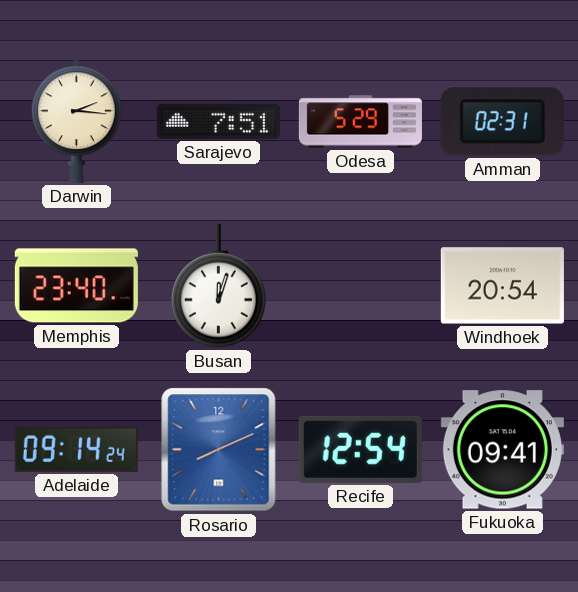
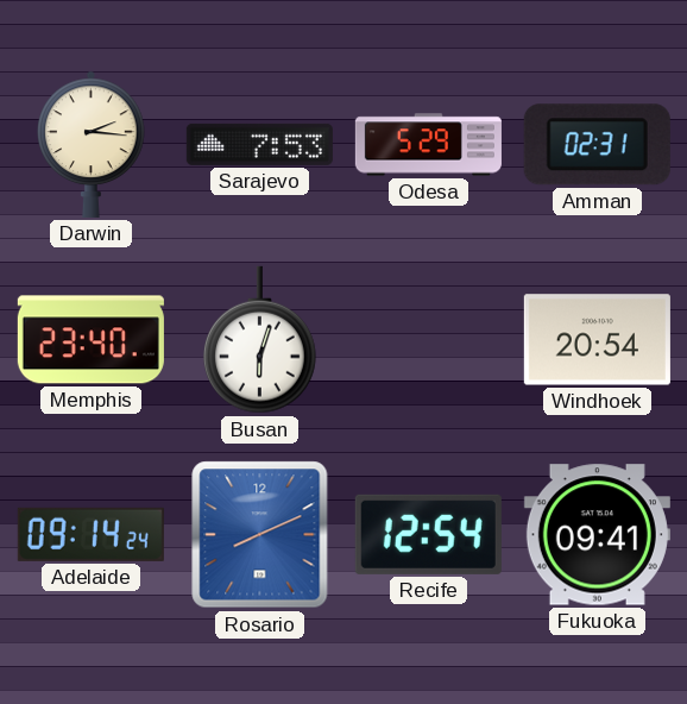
Sarajevo: 7:51 -> 7:53
Busan: 12:03 -> 6:03
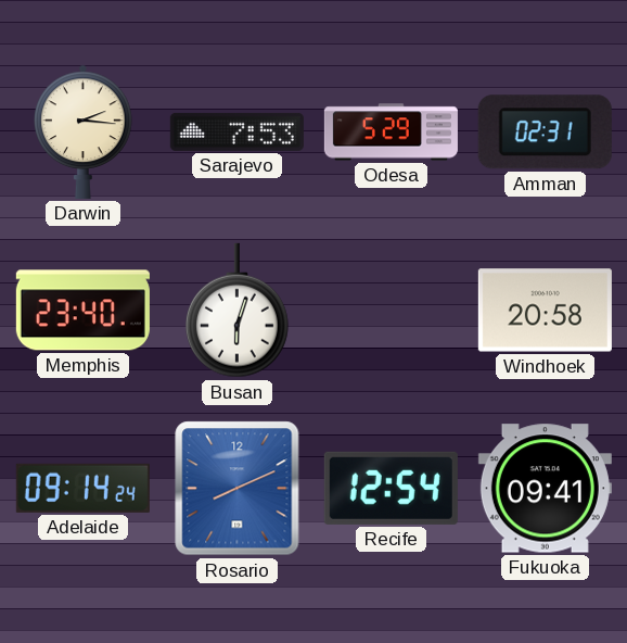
Windhoek: 20:54 -> 20:58
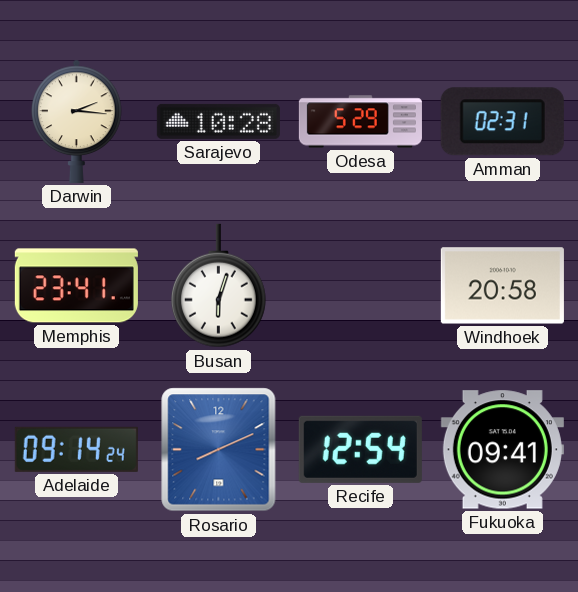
Sarajevo: 7:53 -> 10:28
Memphis: 23:40 -> 23:41
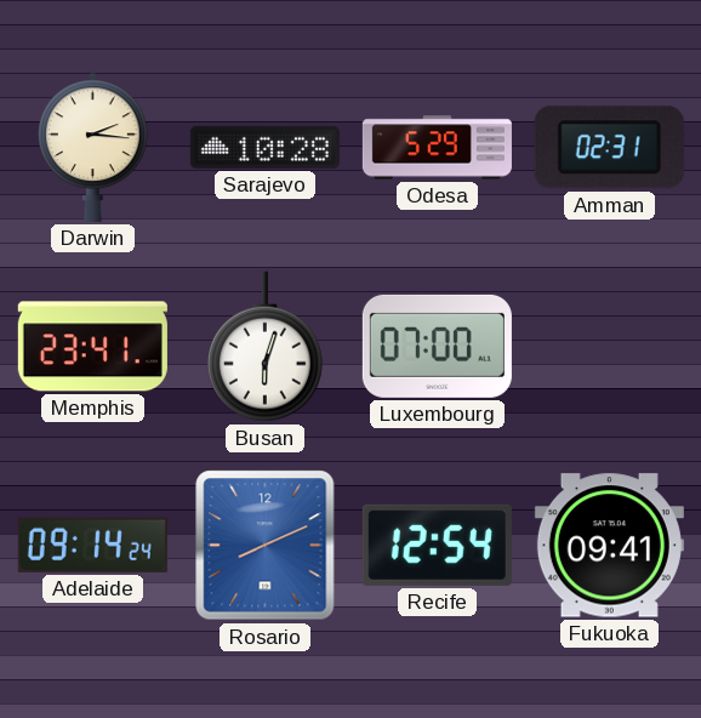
Luxembourg: none -> 07:00
Windhoek: 20:58 -> none
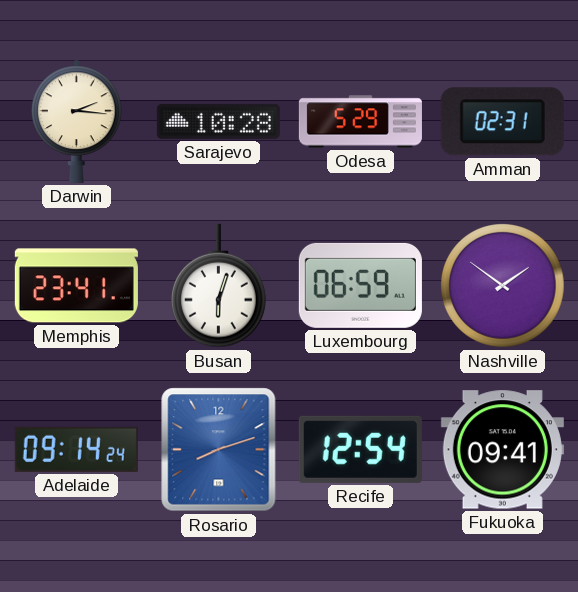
Luxembourg: 07:00 -> 06:59
Nashville: none -> 1:51
Rosario: 8:11 -> 8:12
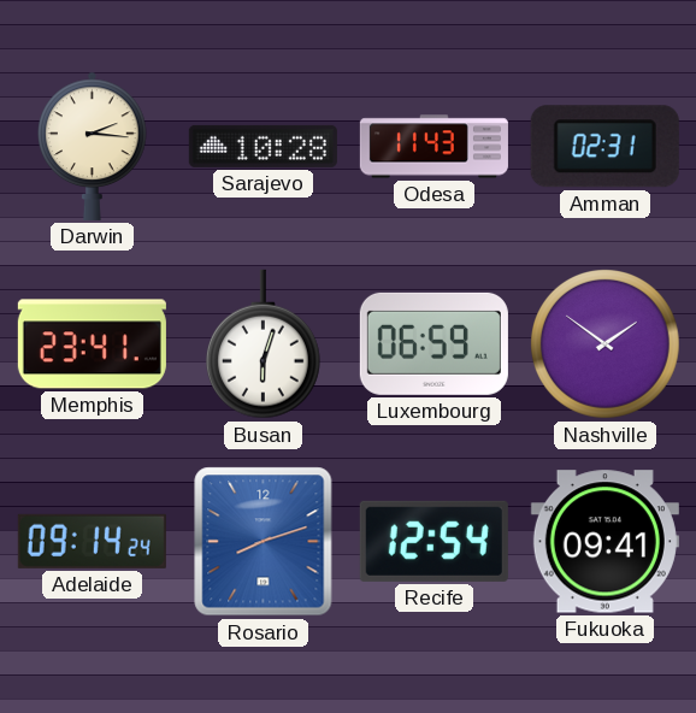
Odesa: 5:29 -> 11:43
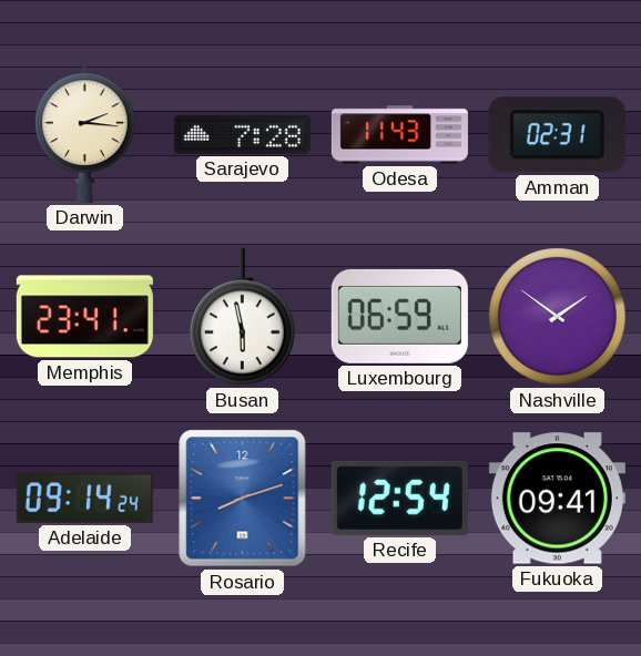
Sarajevo: 10:28 -> 7:28
Busan: 6:03 -> 5:58
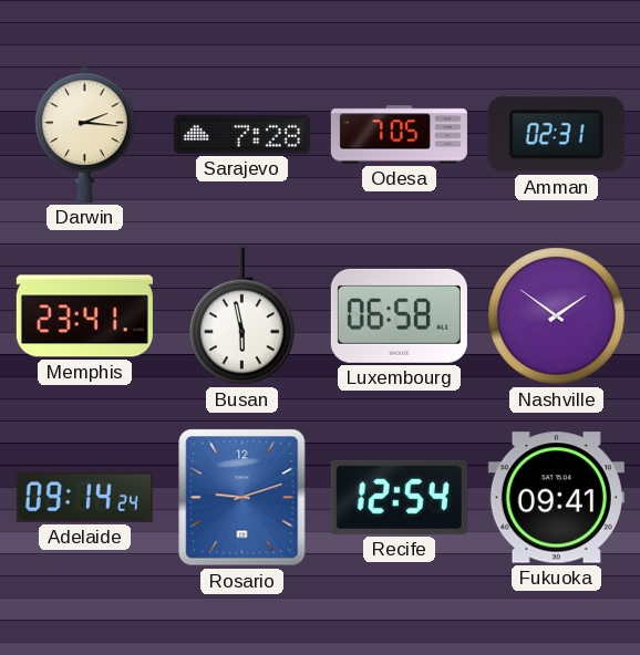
Odesa: 11:43 -> 7:05
Luxembourg: 06:59 -> 06:58
Rosario: 8:12 -> 9:12
